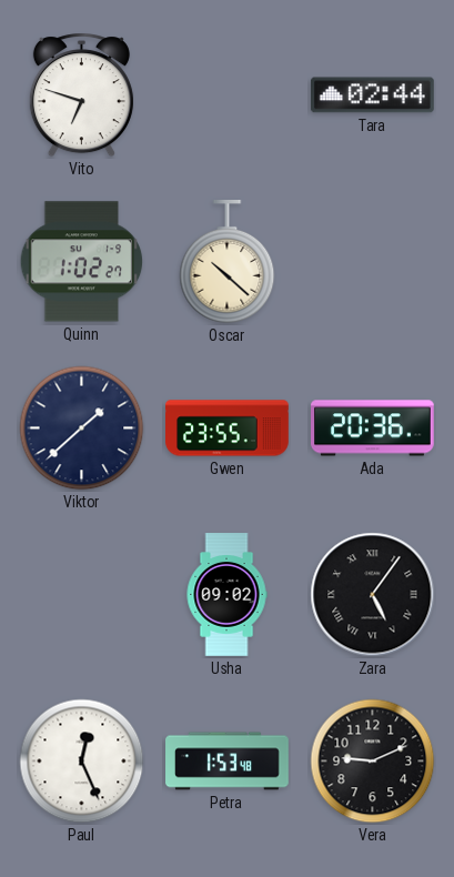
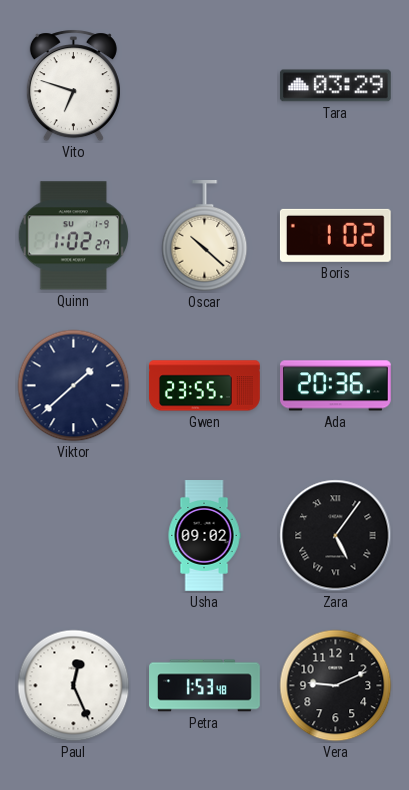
Tara: 02:44 -> 03:29
Boris: none -> 1:02
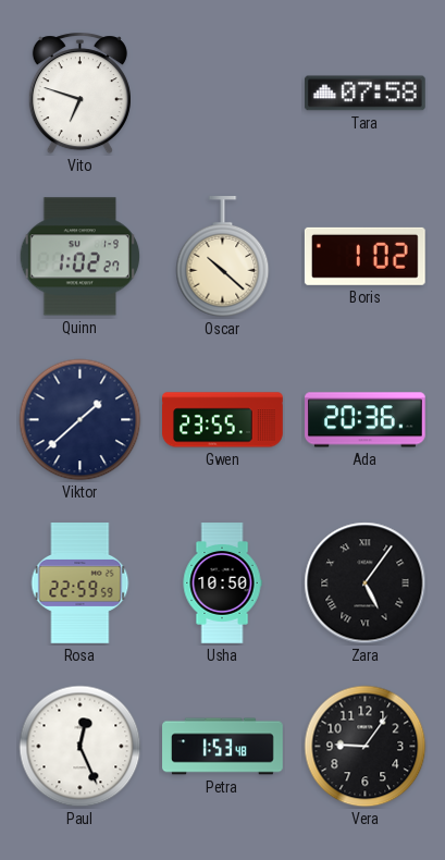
Tara: 03:29 -> 07:58
Rosa: none -> 22:59
Usha: 09:02 -> 10:50
Vera: 9:11 -> 9:06
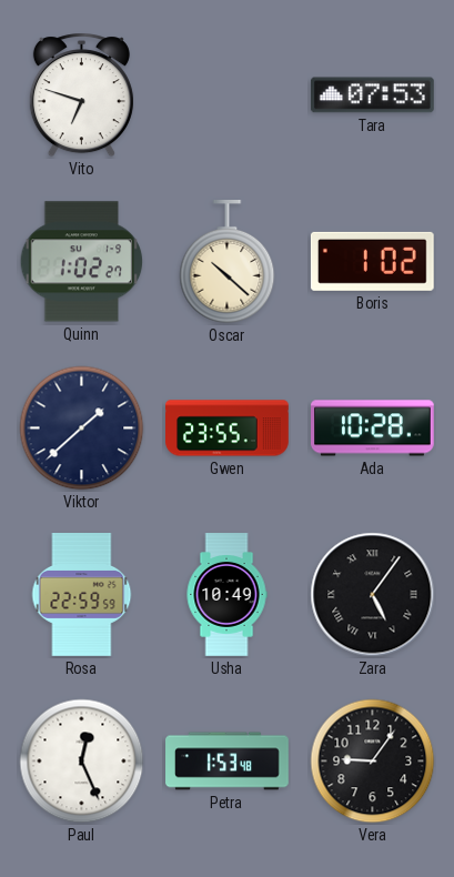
Tara: 07:58 -> 07:53
Ada: 20:36 -> 10:28
Usha: 10:50 -> 10:49
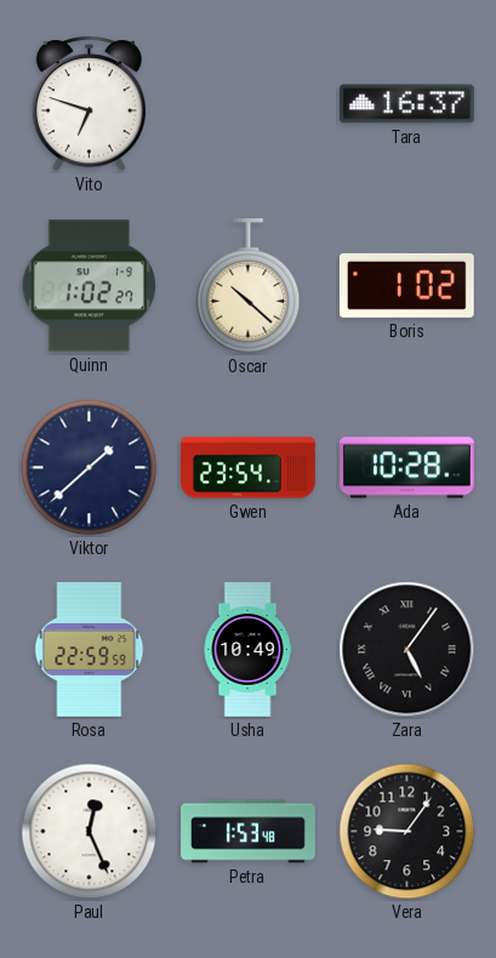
Tara: 07:53 -> 16:37
Gwen: 23:55 -> 23:54
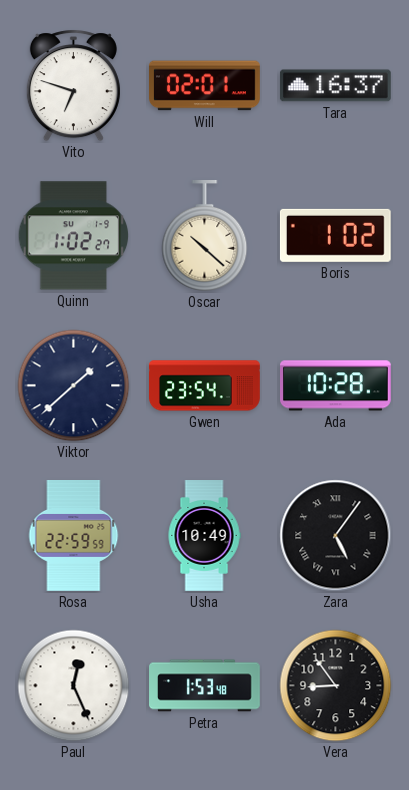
Will: none -> 02:01
Vera: 9:06 -> 8:54
